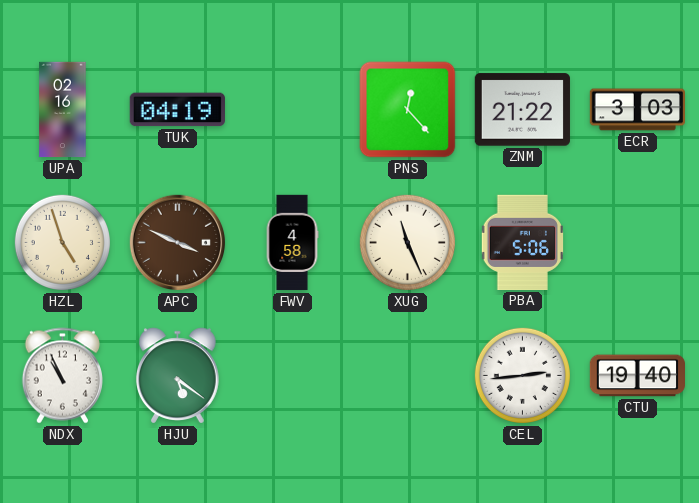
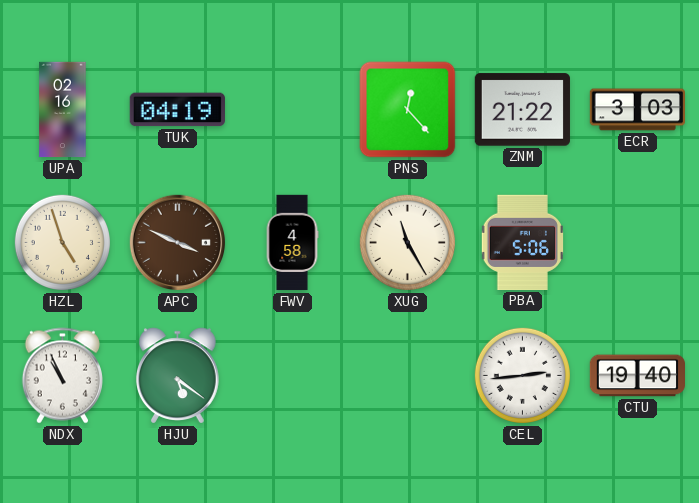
XUG: 11:26 -> 11:25
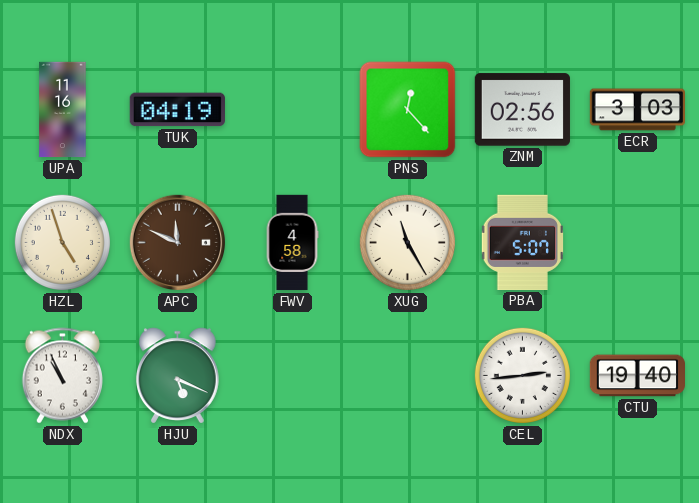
UPA: 02:16 -> 11:16
ZNM: 21:22 -> 02:56
APC: 3:49 -> 11:49
PBA: 5:06 -> 5:07
HJU: 5:21 -> 5:19
